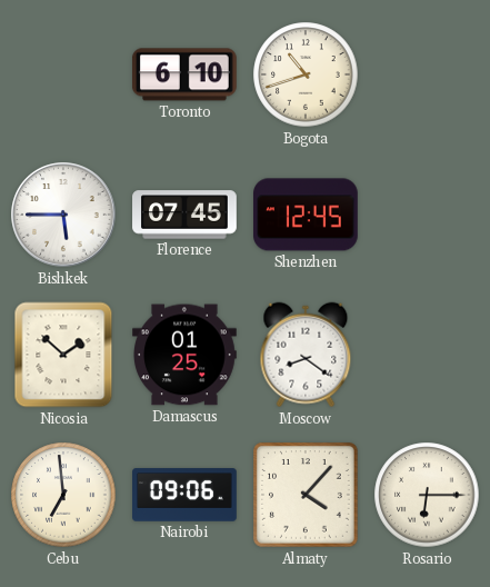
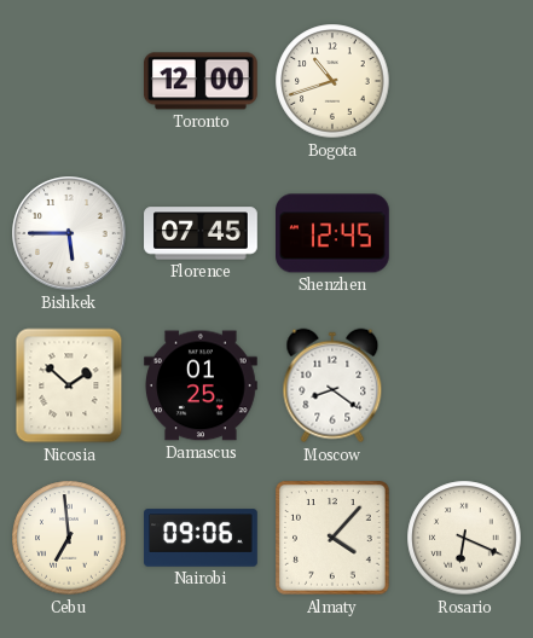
Toronto: 6:10 -> 12:00
Rosario: 6:15 -> 6:19
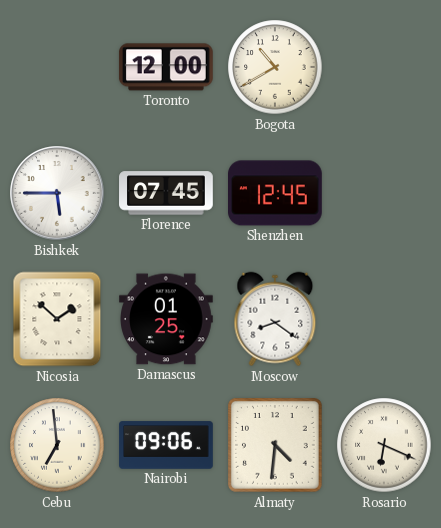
Bogota: 10:42 -> 10:40
Almaty: 4:07 -> 4:31
